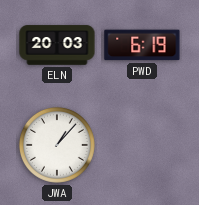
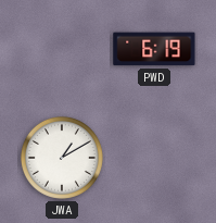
ELN: 20:03 -> none
JWA: 1:07 -> 1:10
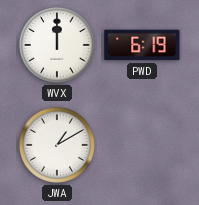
WVX: none -> 12:00
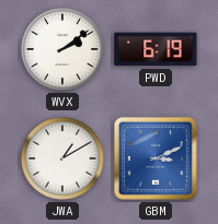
WVX: 12:00 -> 2:09
GBM: none -> 3:11
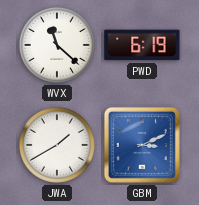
WVX: 2:09 -> 11:22
JWA: 1:10 -> 1:40
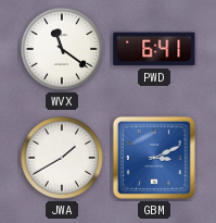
WVX: 11:22 -> 11:21
PWD: 6:19 -> 6:41
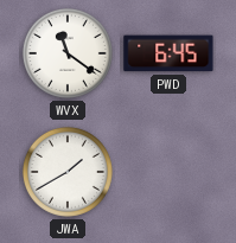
PWD: 6:41 -> 6:45
GBM: 3:11 -> none
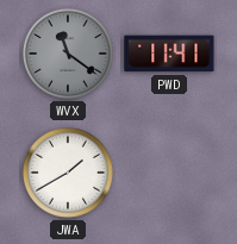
WVX dial: white -> grey
PWD: 6:45 -> 11:41
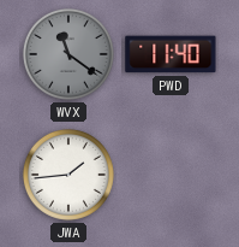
PWD: 11:41 -> 11:40
JWA: 1:40 -> 1:44
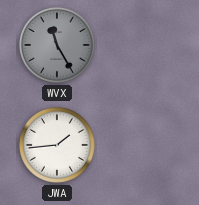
WVX: 11:21 -> 11:25
PWD: 11:40 -> none
